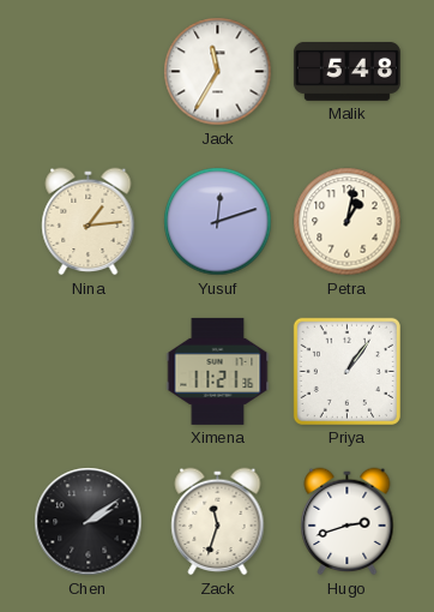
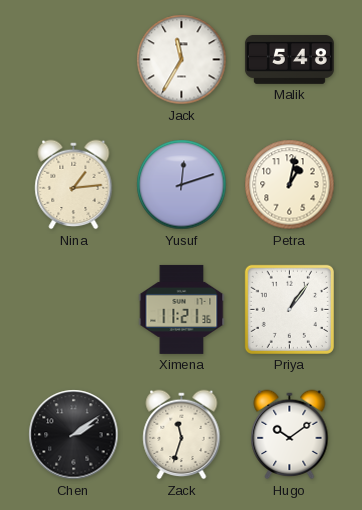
Hugo: 2:42 -> 10:09
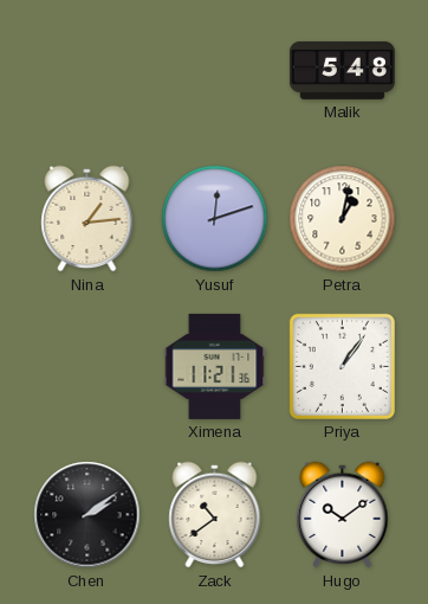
Jack: 11:35 -> none
Zack: 11:33 -> 10:39
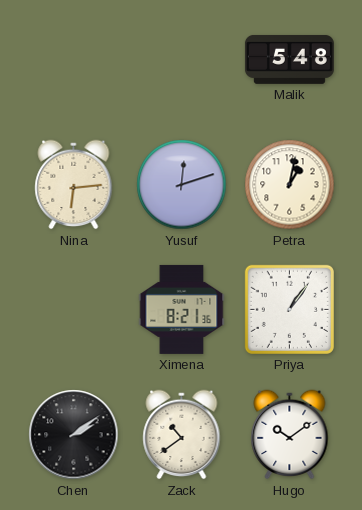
Nina: 1:14 -> 6:14
Ximena: 11:21 -> 8:21
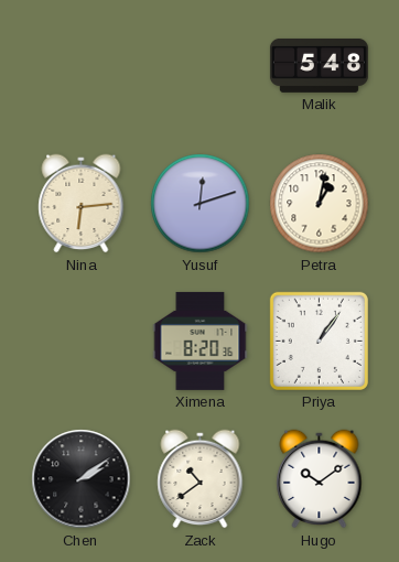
Ximena: 8:21 -> 8:20
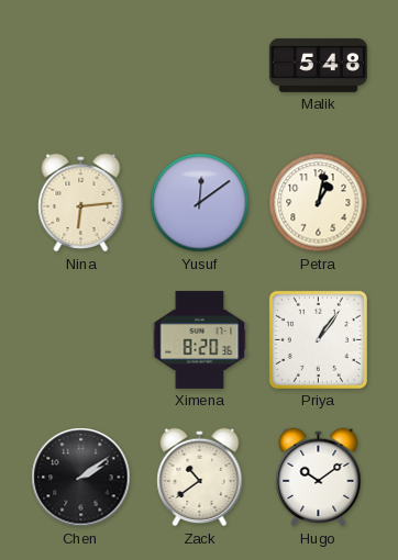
Yusuf: 12:12 -> 12:09
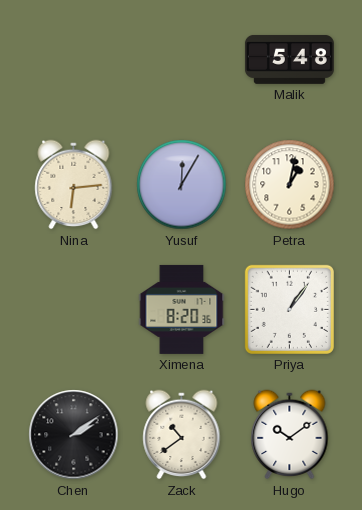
Yusuf: 12:09 -> 12:05
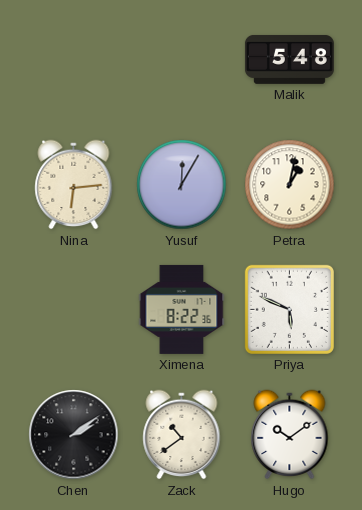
Ximena: 8:20 -> 8:22
Priya: 1:06 -> 5:49
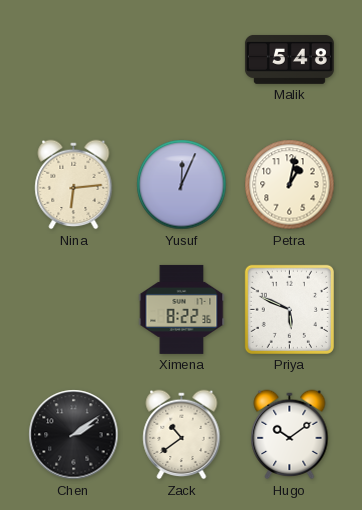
Yusuf: 12:05 -> 12:04
